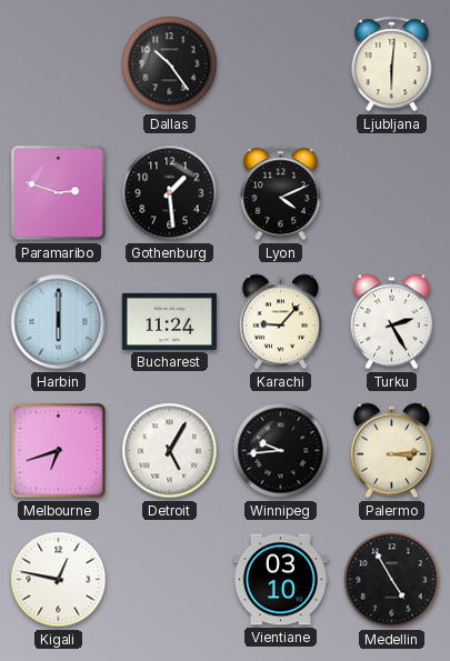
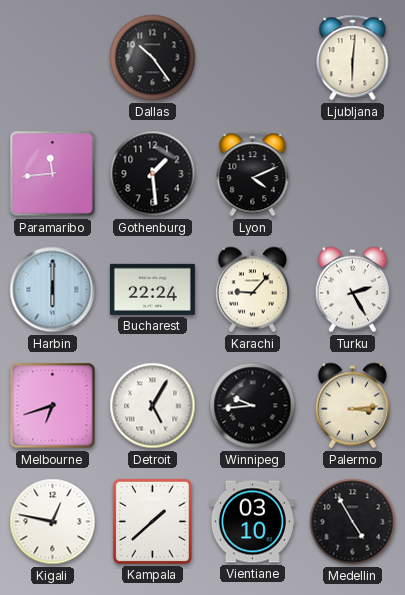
Paramaribo: 2:48 -> 11:44
Bucharest: 11:24 -> 22:24
Kampala: none -> 1:38
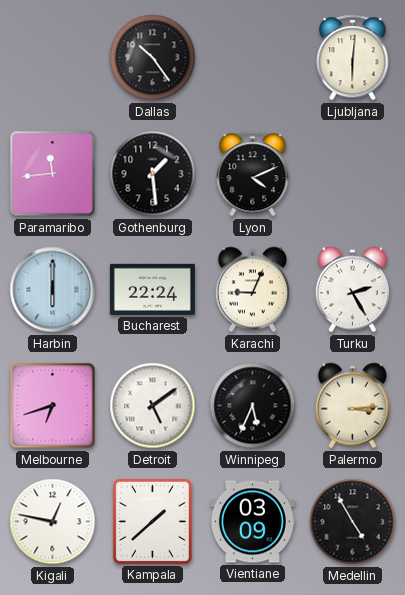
Karachi: 9:07 -> 9:04
Detroit: 5:05 -> 5:09
Winnipeg: 9:44 -> 5:34
Vientiane: 03:10 -> 03:09
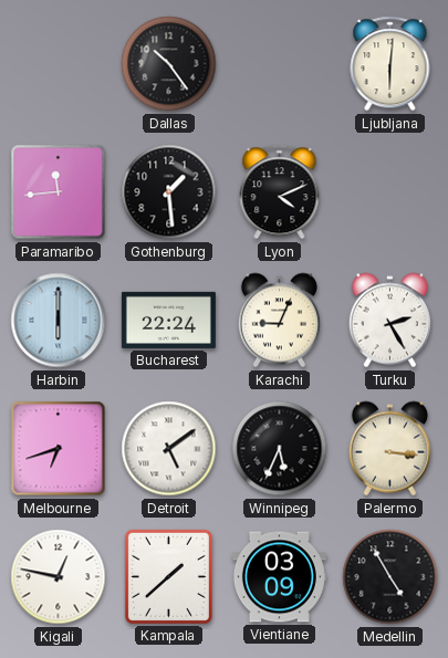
Palermo: 3:14 -> 3:16
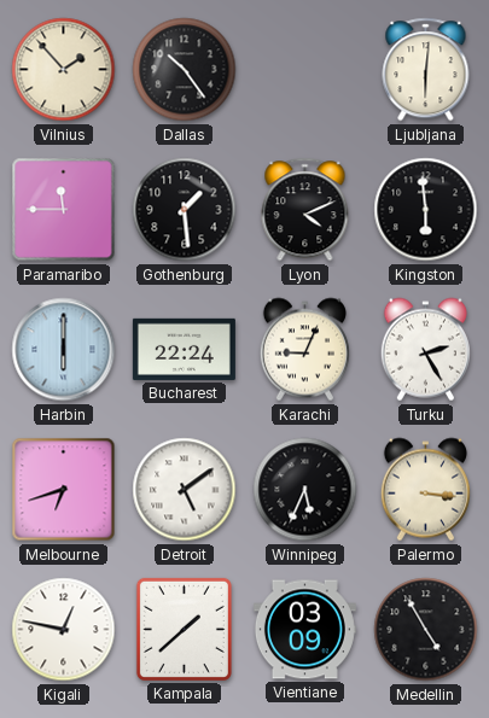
Vilnius: none -> 1:53
Paramaribo: 11:44 -> 11:45
Kingston: none -> 5:59
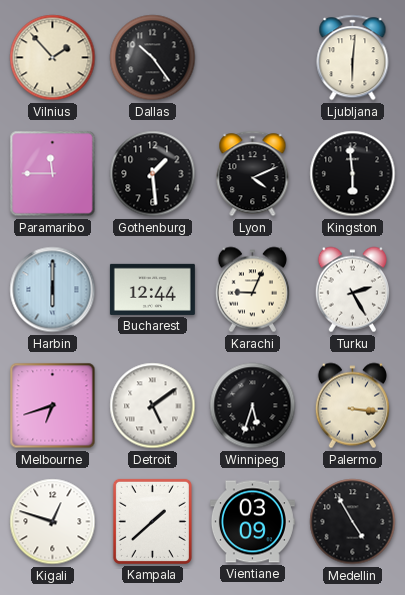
Bucharest: 22:24 -> 12:44
Winnipeg: 5:34 -> 5:33
Kigali: 12:47 -> 12:48
